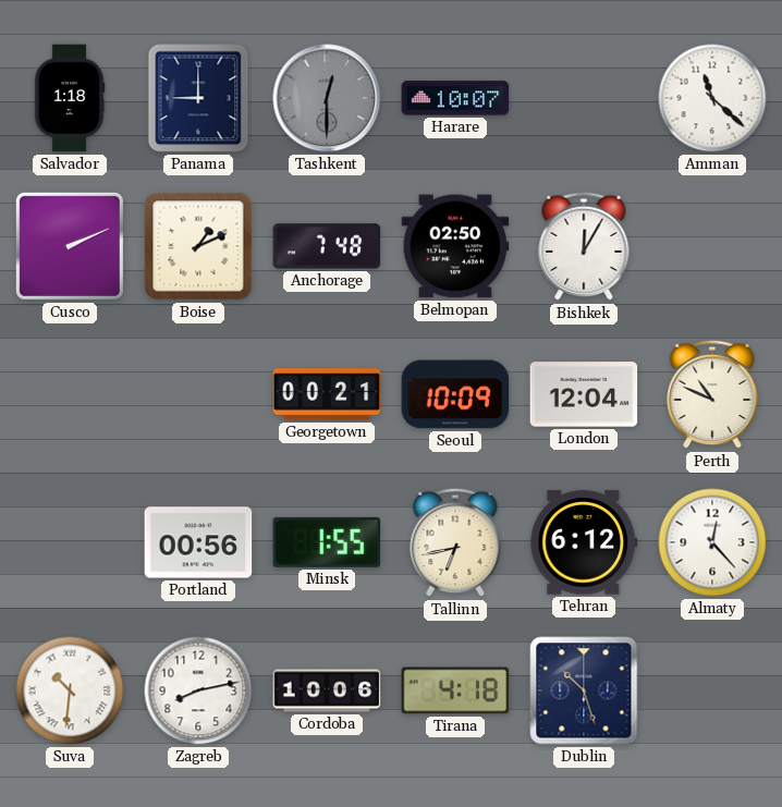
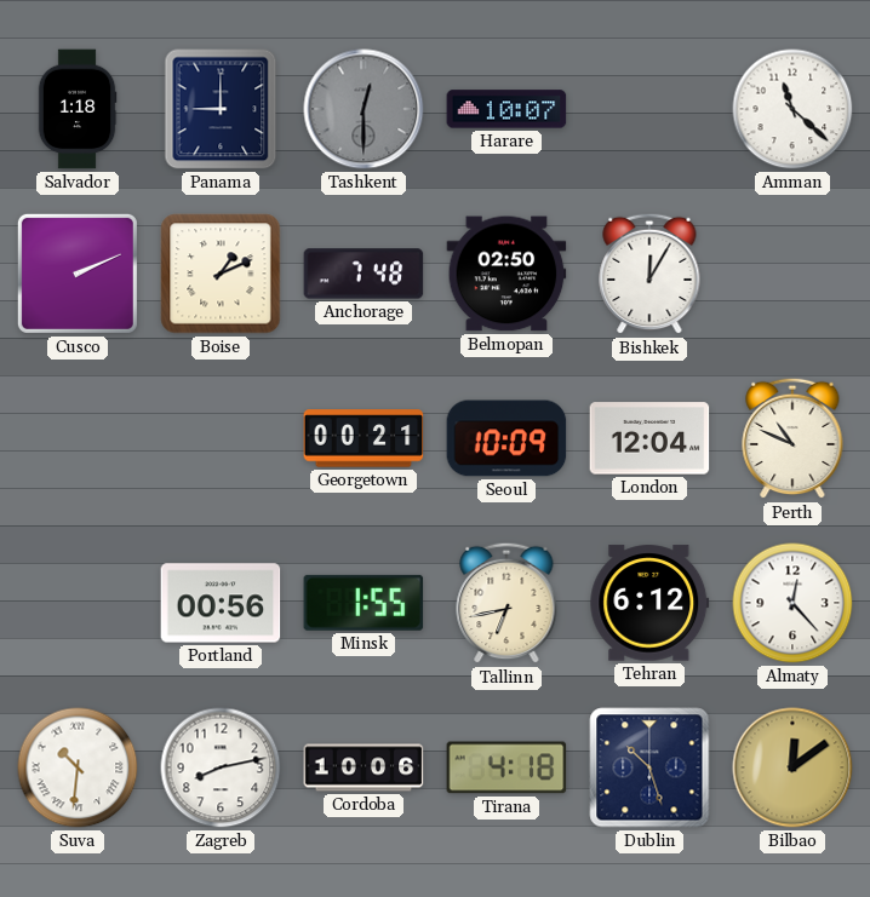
Bilbao: none -> 12:09
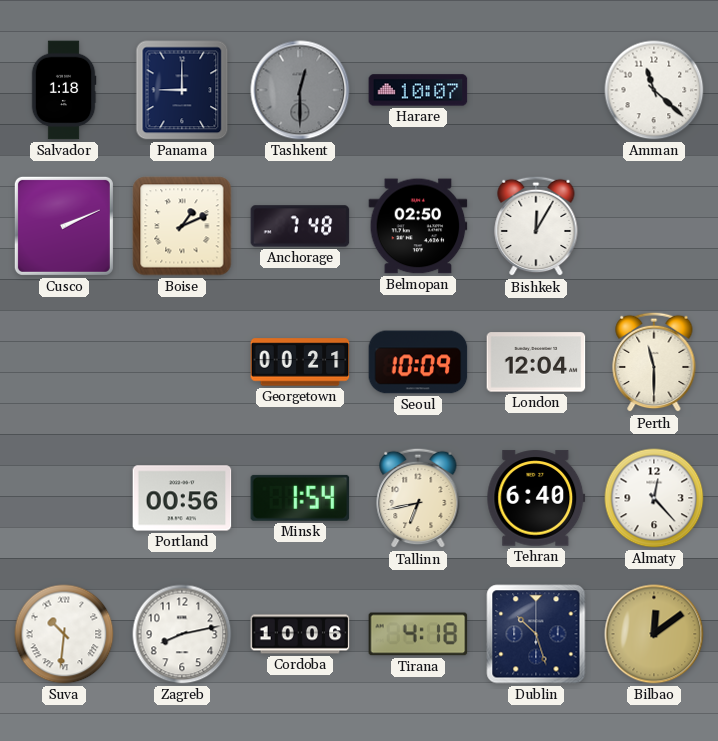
Perth: 10:49 -> 11:30
Minsk: 1:55 -> 1:54
Tehran: 6:12 -> 6:40
